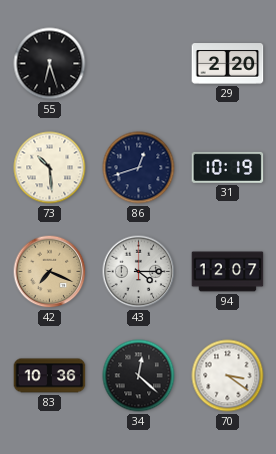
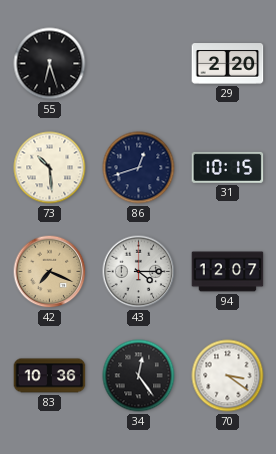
31: 10:19 -> 10:15
34: 12:22 -> 12:24
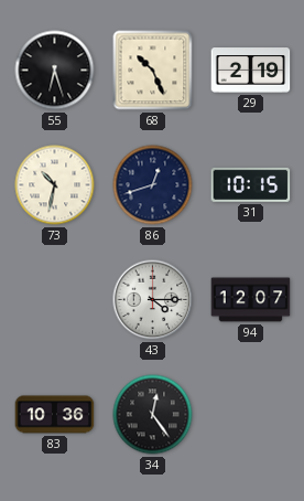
68: none -> 10:26
29: 2:20 -> 2:19
73: 10:29 -> 10:32
42: 7:19 -> none
70: 3:21 -> none
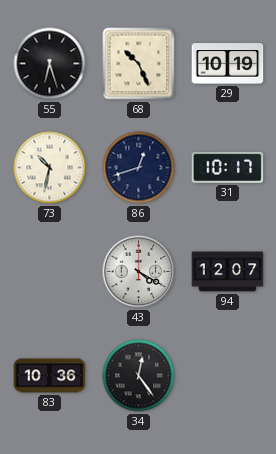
29: 2:19 -> 10:19
31: 10:15 -> 10:17
43: 4:15 -> 4:20
